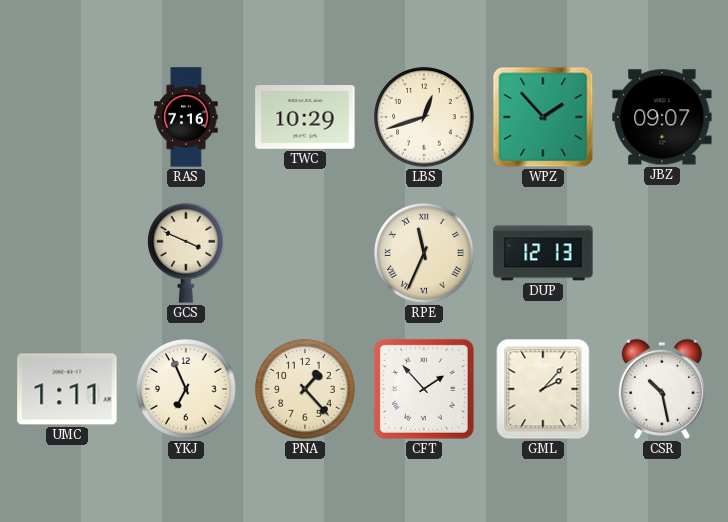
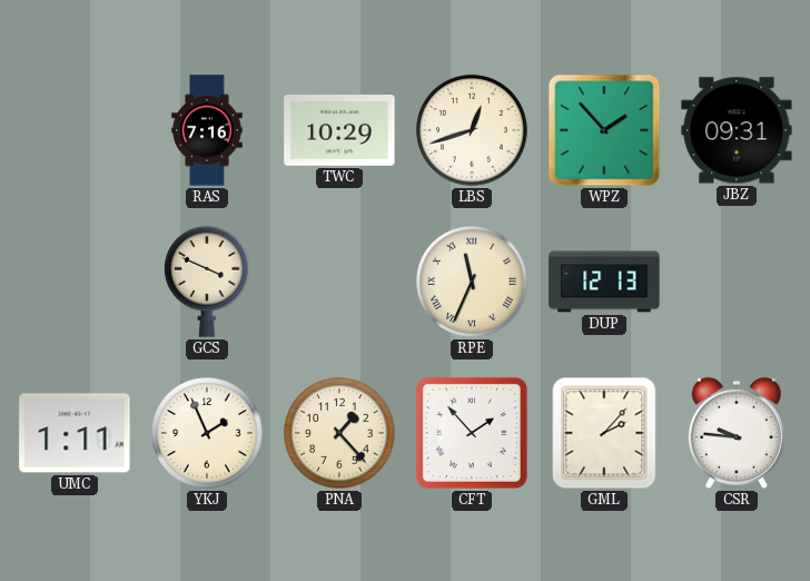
JBZ: 09:07 -> 09:31
YKJ: 6:56 -> 1:56
CSR: 10:28 -> 9:46
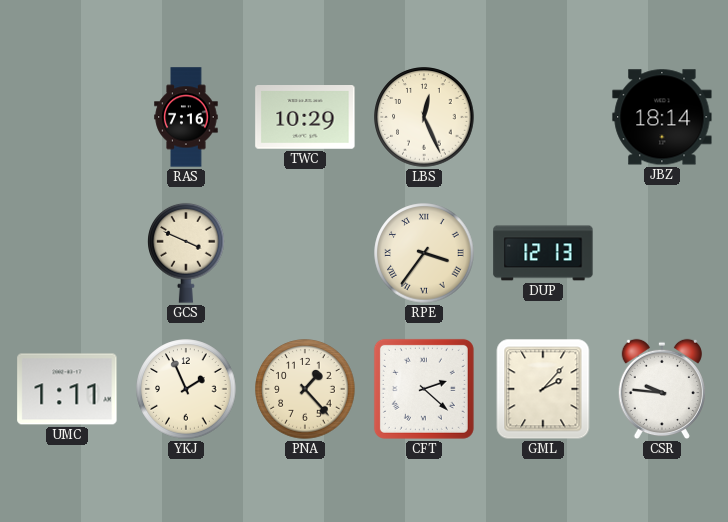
LBS: 12:42 -> 12:26
WPZ: 1:53 -> none
JBZ: 09:31 -> 18:14
RPE: 11:34 -> 3:36
CFT: 1:53 -> 2:22
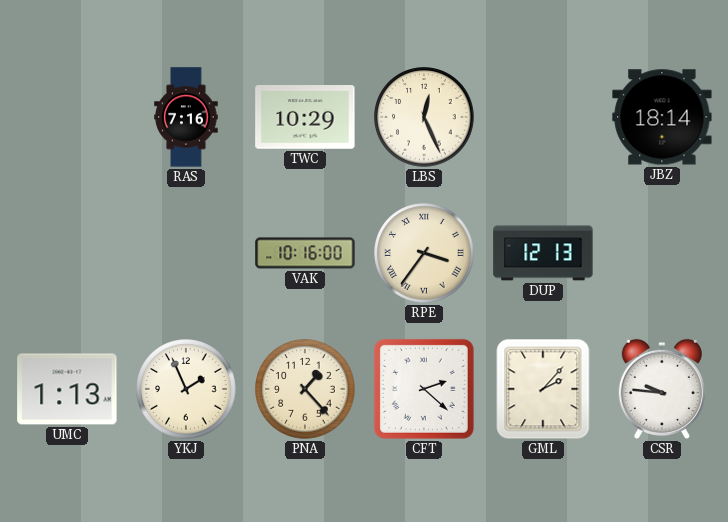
GCS: 3:49 -> none
VAK: none -> 10:16
UMC: 1:11 -> 1:13
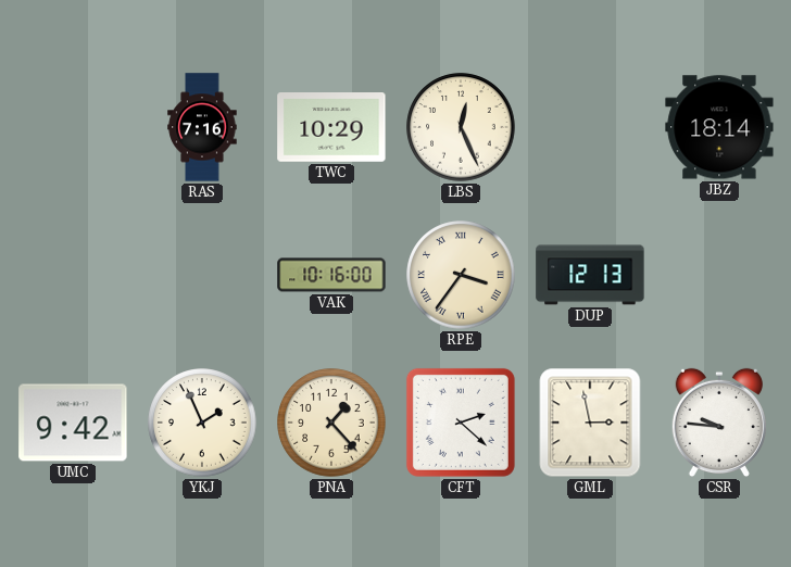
UMC: 1:13 -> 9:42
GML: 2:07 -> 2:58
